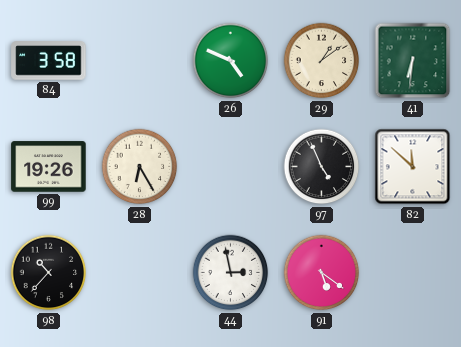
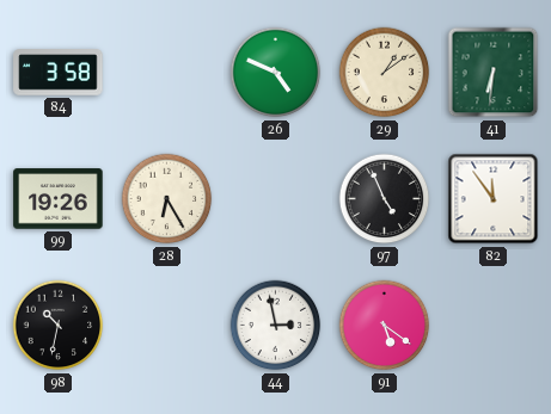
82: 11:52 -> 11:54
98: 10:37 -> 10:32
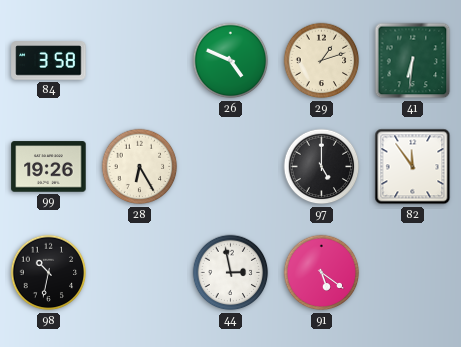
29: 1:09 -> 1:12
97: 4:56 -> 5:00
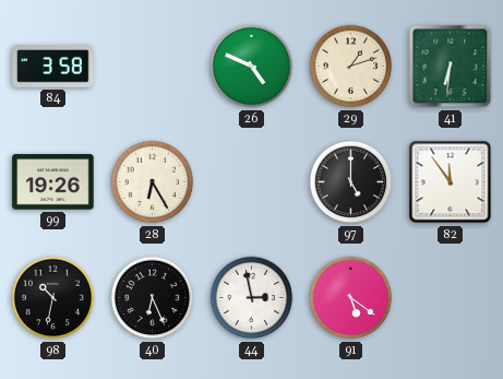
40: none -> 6:26
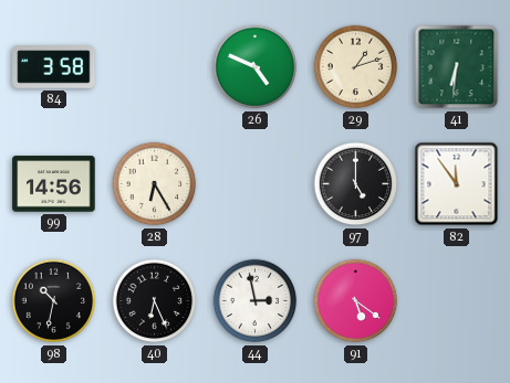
99: 19:26 -> 14:56
